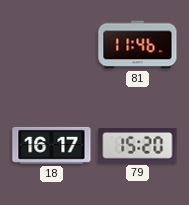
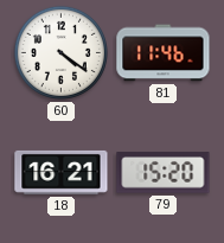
60: none -> 4:21
18: 16:17 -> 16:21
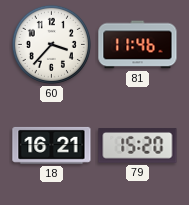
60: 4:21 -> 3:37
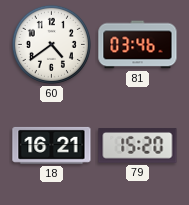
60: 3:37 -> 4:39
81: 11:46 -> 03:46
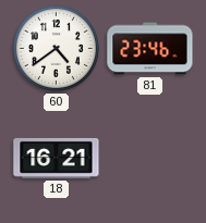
81: 03:46 -> 23:46
79: 15:20 -> none
